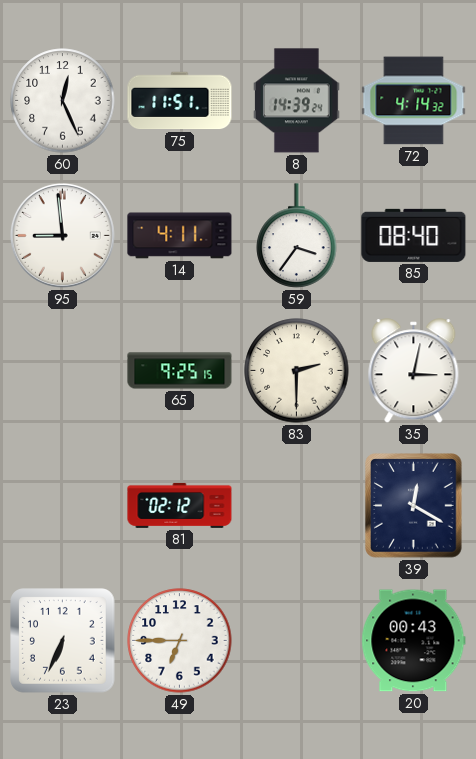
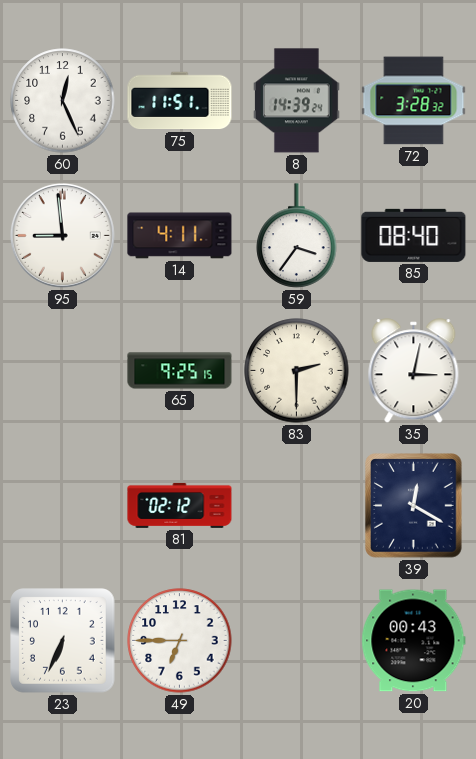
72: 4:14 -> 3:28
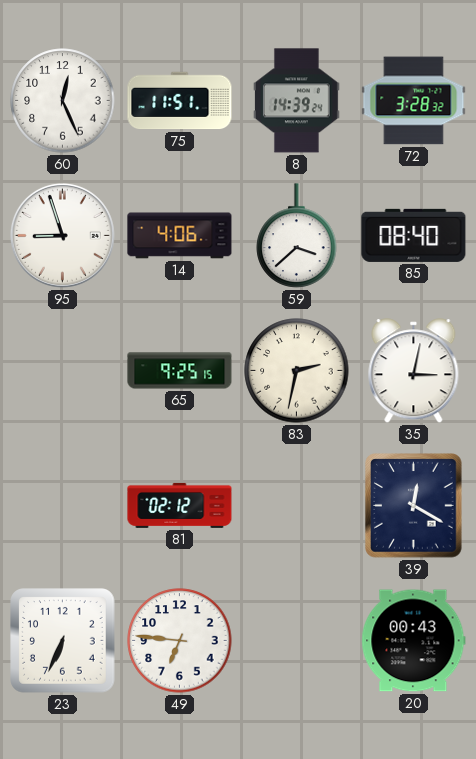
95: 8:59 -> 8:57
14: 4:11 -> 4:06
59: 3:36 -> 3:38
83: 2:30 -> 2:32
49: 6:45 -> 6:46
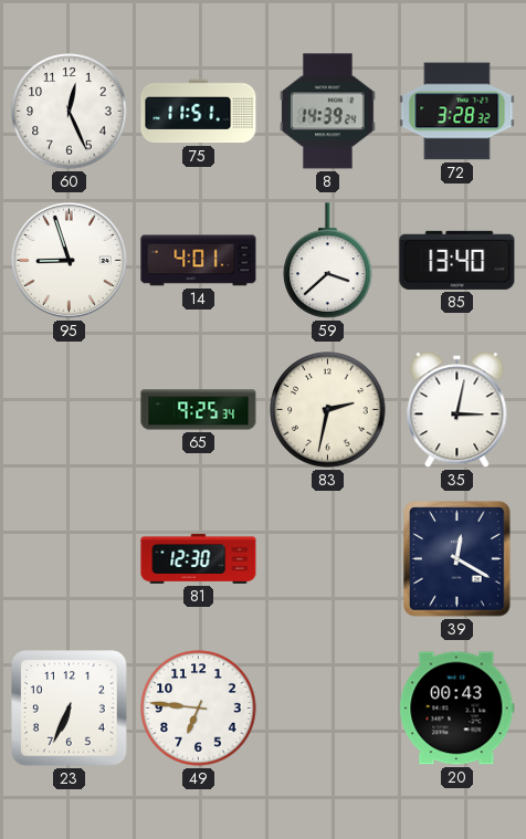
14: 4:06 -> 4:01
85: 08:40 -> 13:40
65: 9:25:15 -> 9:25:34
81: 02:12 -> 12:30
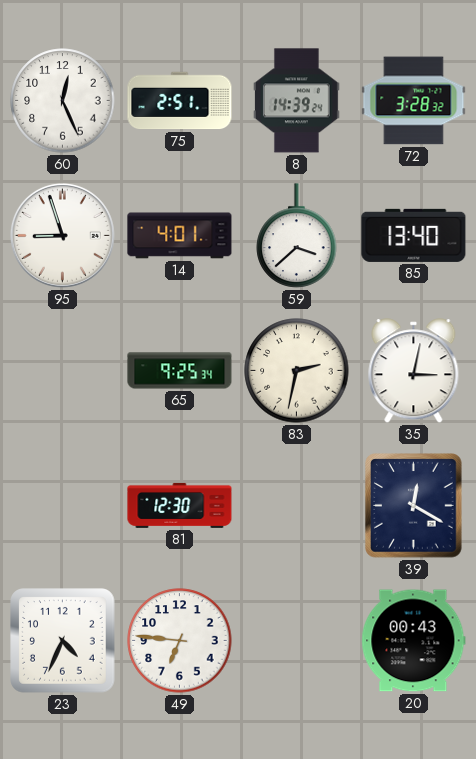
75: 11:51 -> 2:51
23: 6:34 -> 4:34
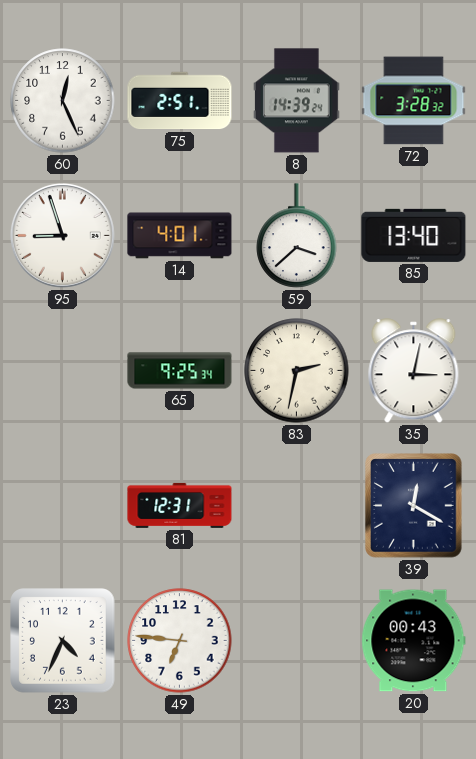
81: 12:30 -> 12:31
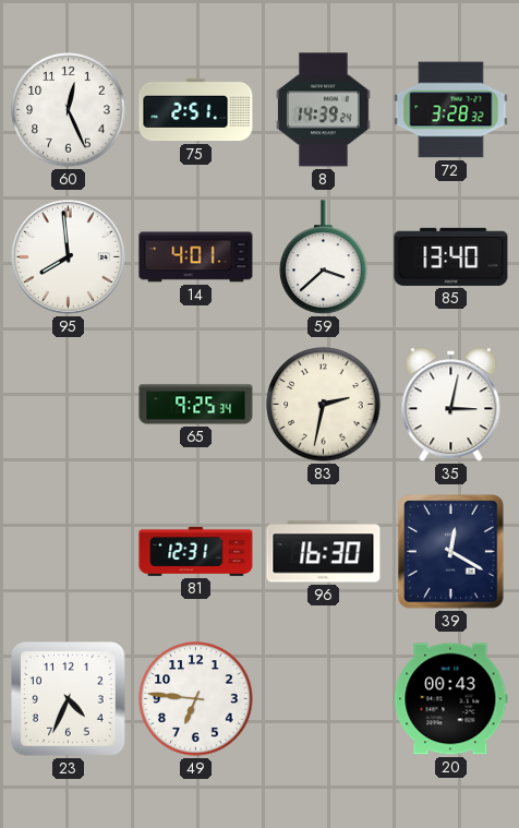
95: 8:57 -> 7:59
96: none -> 16:30
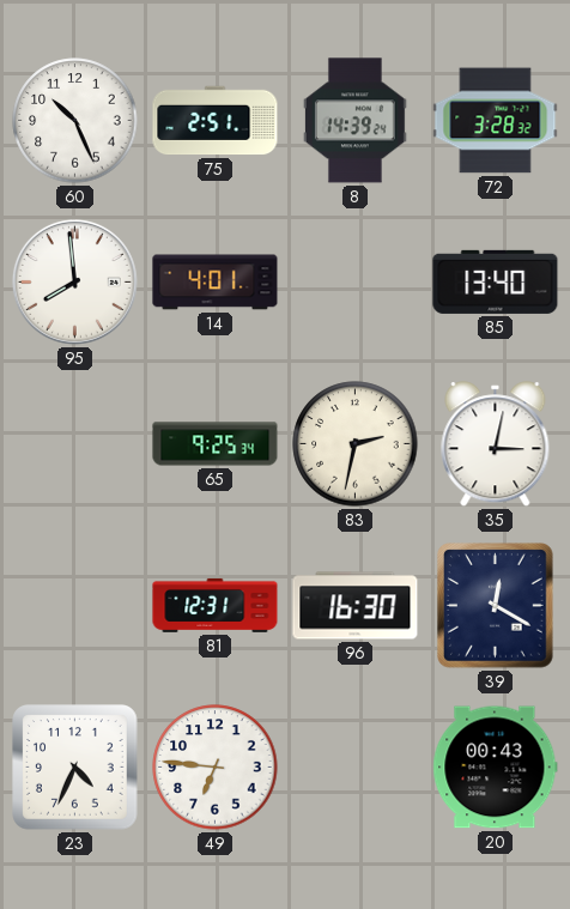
60: 12:26 -> 10:26
59: 3:38 -> none
